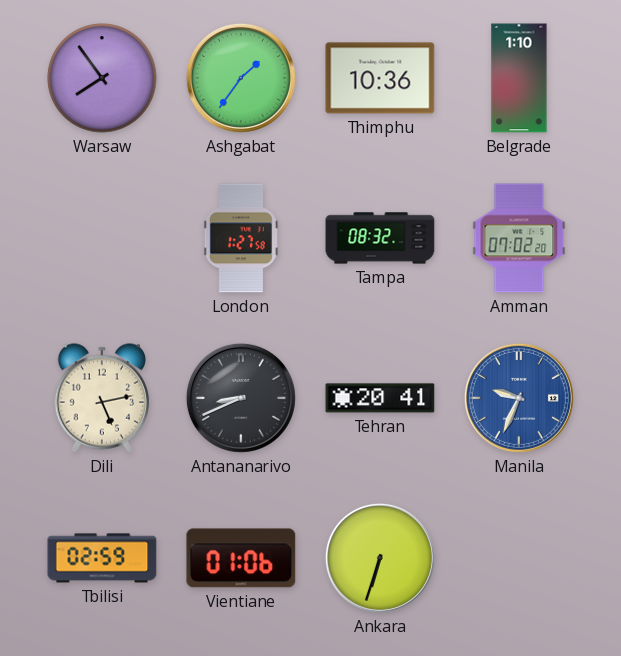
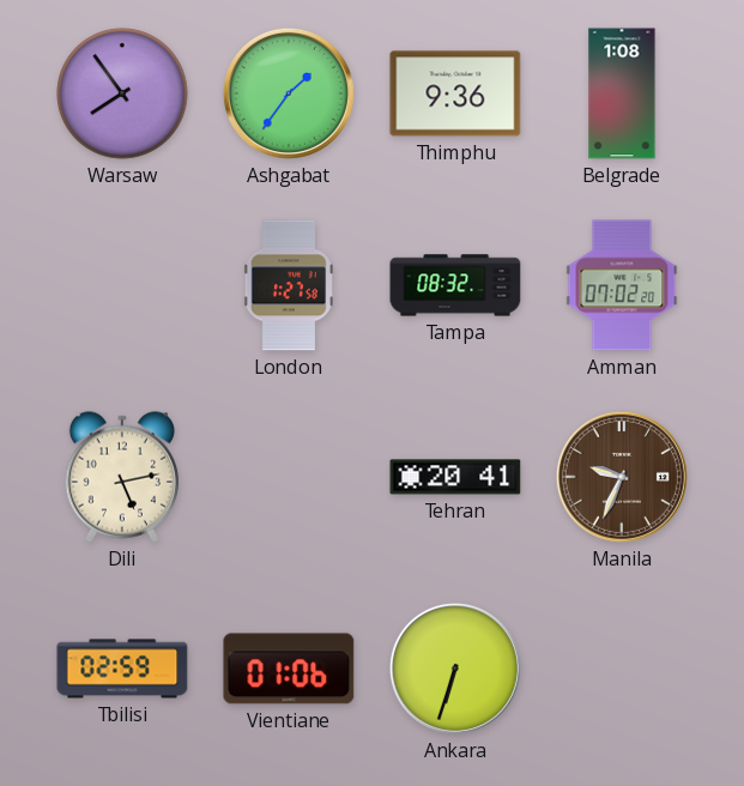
Thimphu: 10:36 -> 9:36
Belgrade: 1:10 -> 1:08
Antananarivo: 8:41 -> none
Manila dial: blue -> brown
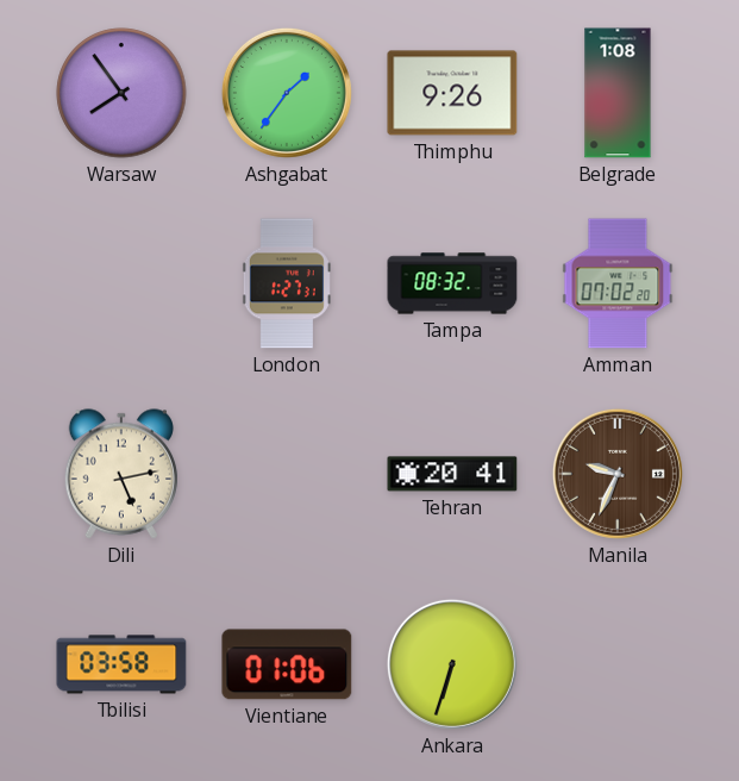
Thimphu: 9:36 -> 9:26
London: 1:27:58 -> 1:27:31
Tbilisi: 02:59 -> 03:58
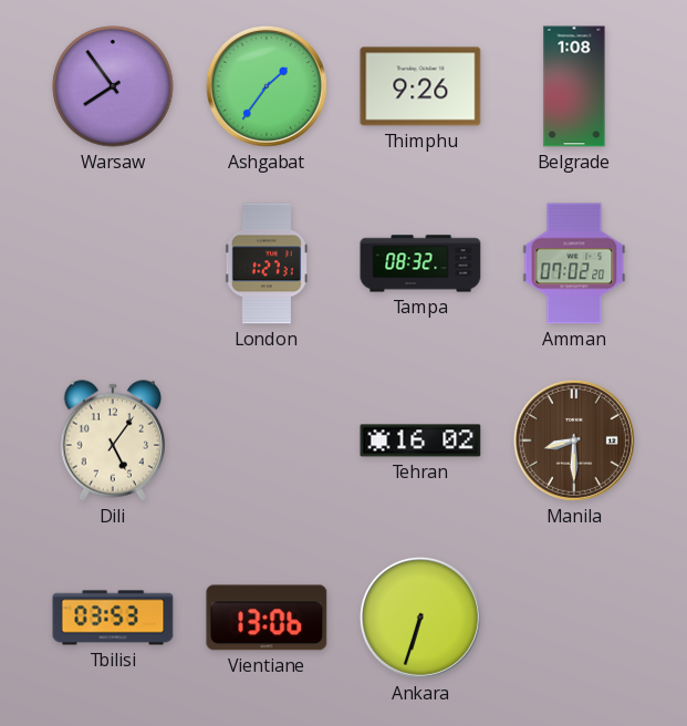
Dili: 5:13 -> 5:06
Tehran: 20:41 -> 16:02
Manila: 9:34 -> 8:30
Tbilisi: 03:58 -> 03:53
Vientiane: 01:06 -> 13:06
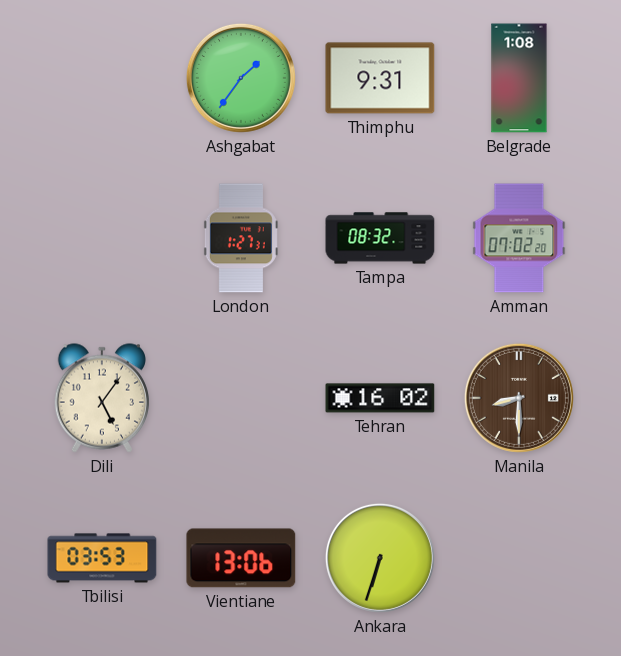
Warsaw: 7:54 -> none
Thimphu: 9:26 -> 9:31
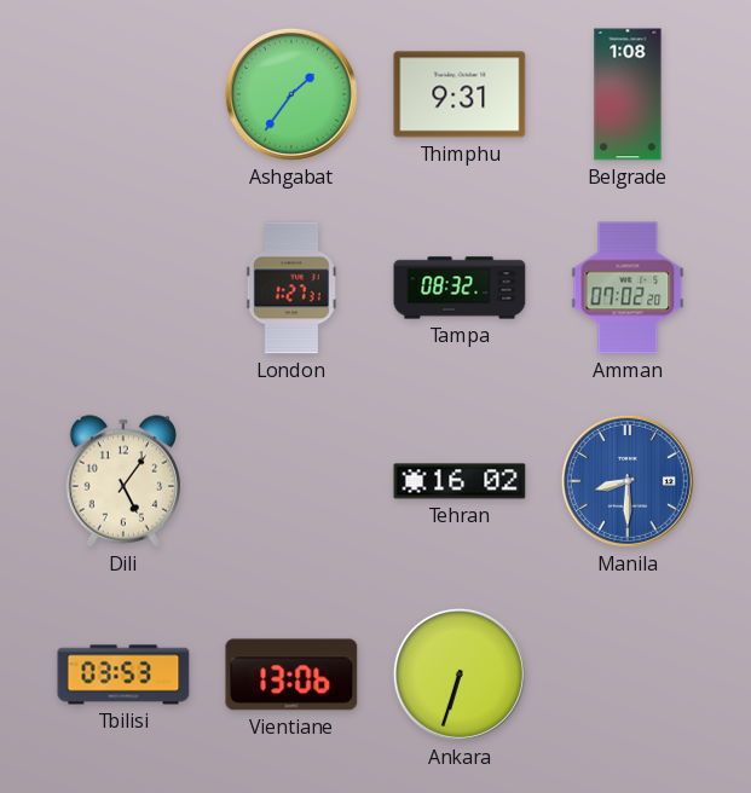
Manila dial: brown -> blue
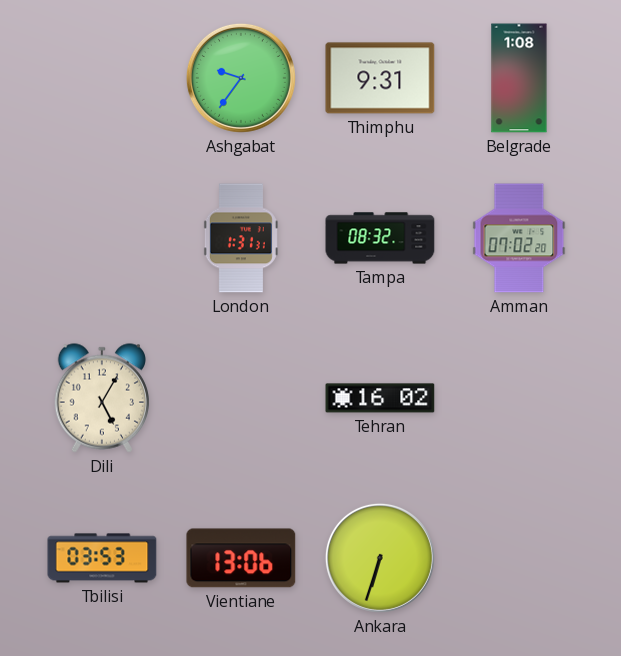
Ashgabat: 1:36 -> 9:36
London: 1:27 -> 1:31
Dili: 5:06 -> 5:05
Manila: 8:30 -> none
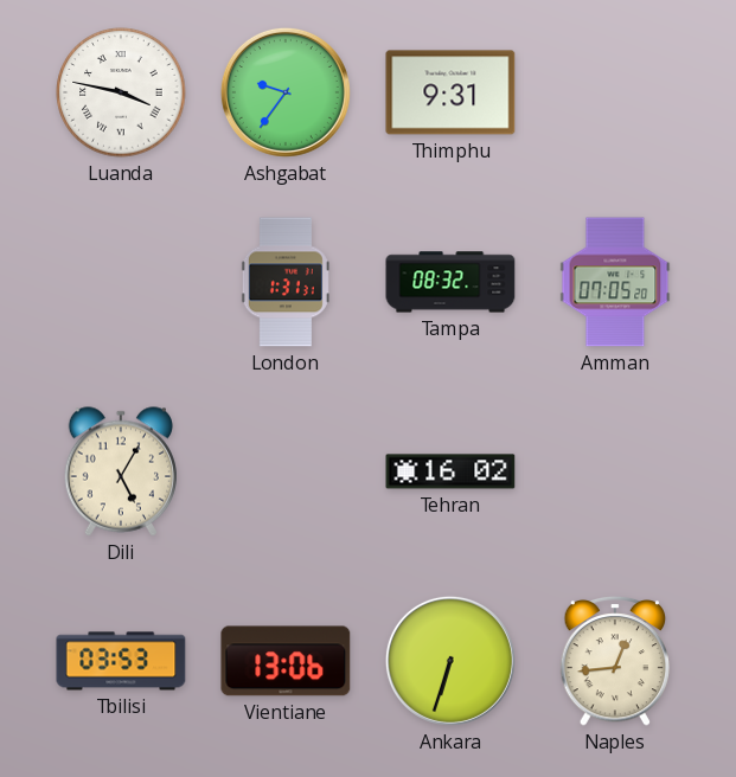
Luanda: none -> 3:47
Belgrade: 1:08 -> none
Amman: 07:02 -> 07:05
Naples: none -> 12:44
